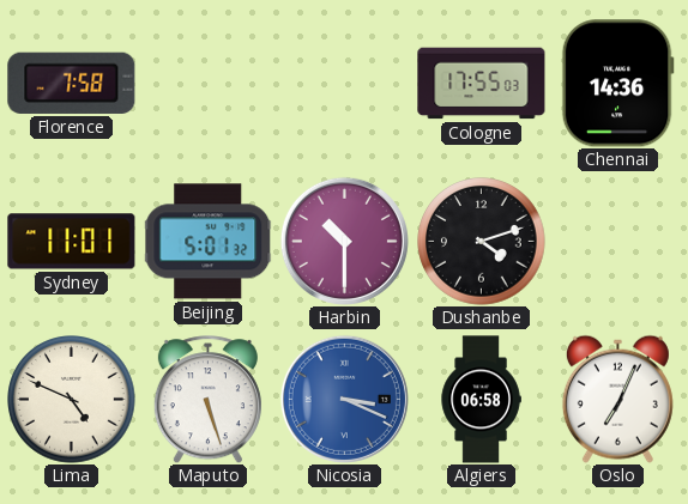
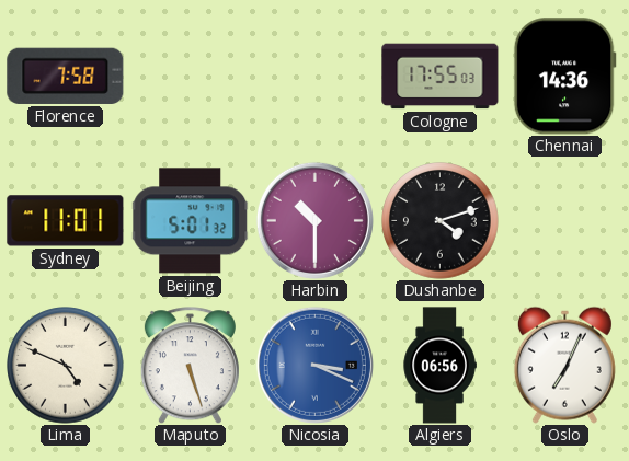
Algiers: 06:58 -> 06:56
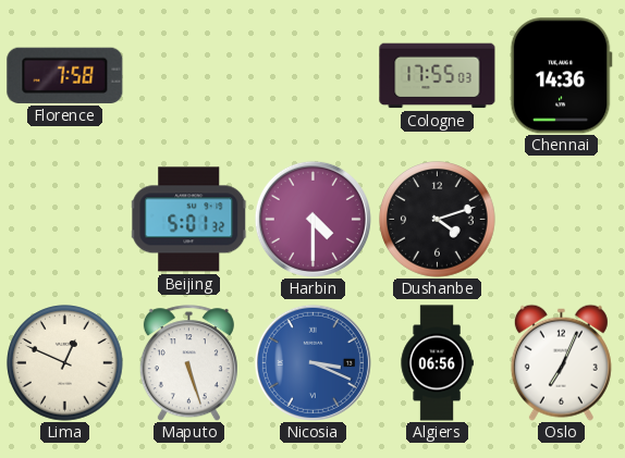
Sydney: 11:01 -> none
Harbin: 10:30 -> 4:30
Lima: 4:49 -> 12:49
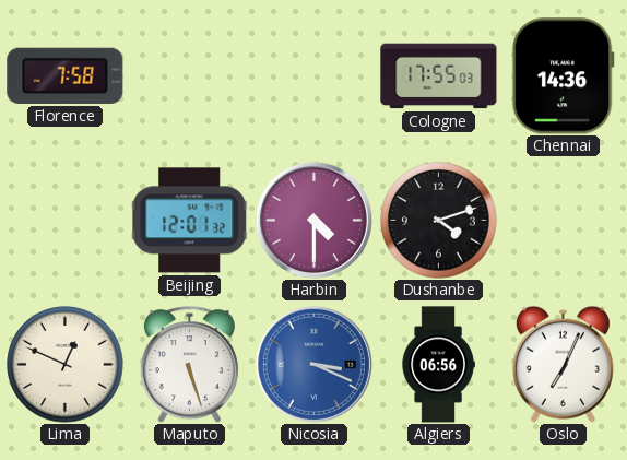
Beijing: 5:01 -> 12:01
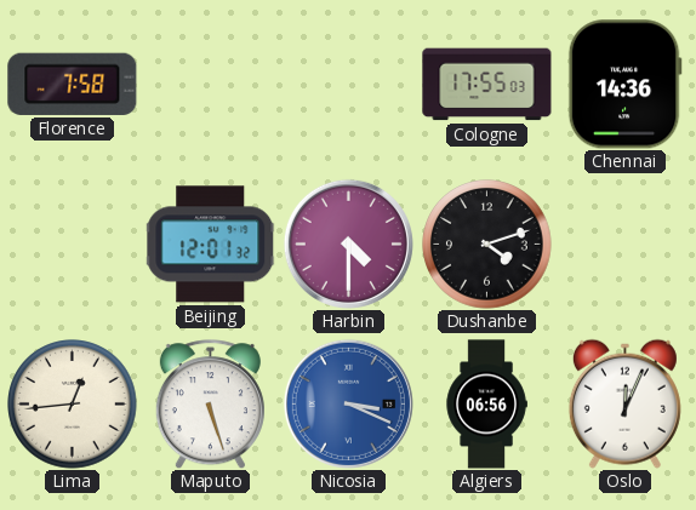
Lima: 12:49 -> 12:44
Oslo: 7:04 -> 12:04
